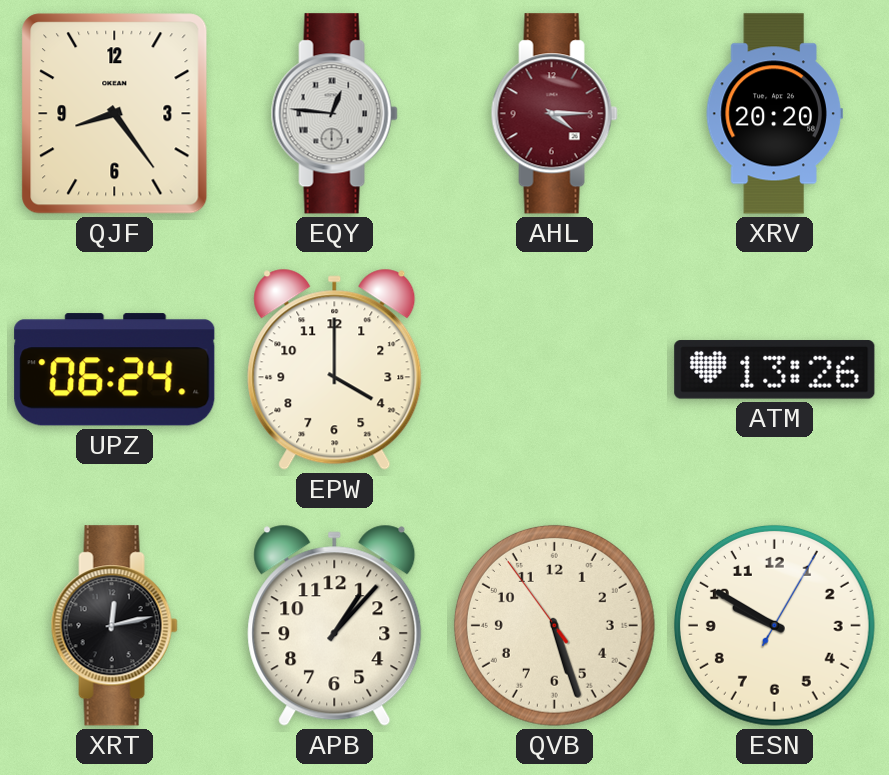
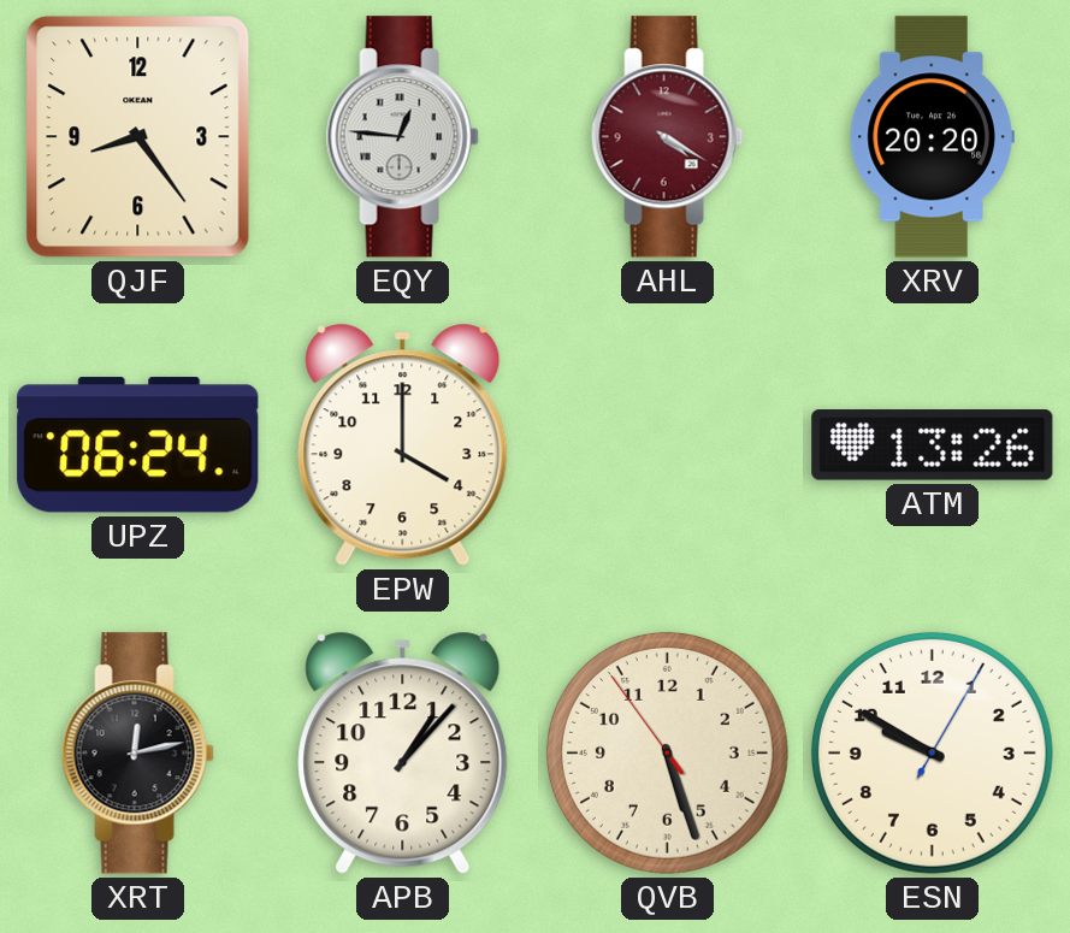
AHL: 4:15 -> 4:20
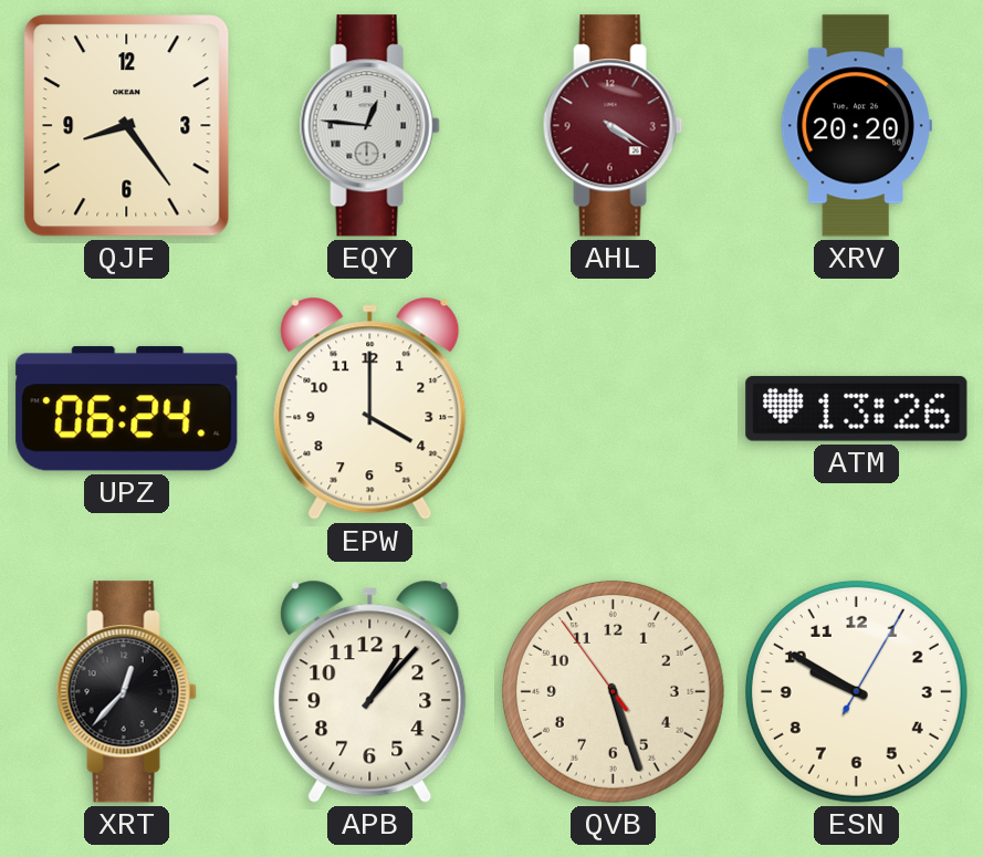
XRT: 12:13 -> 12:37
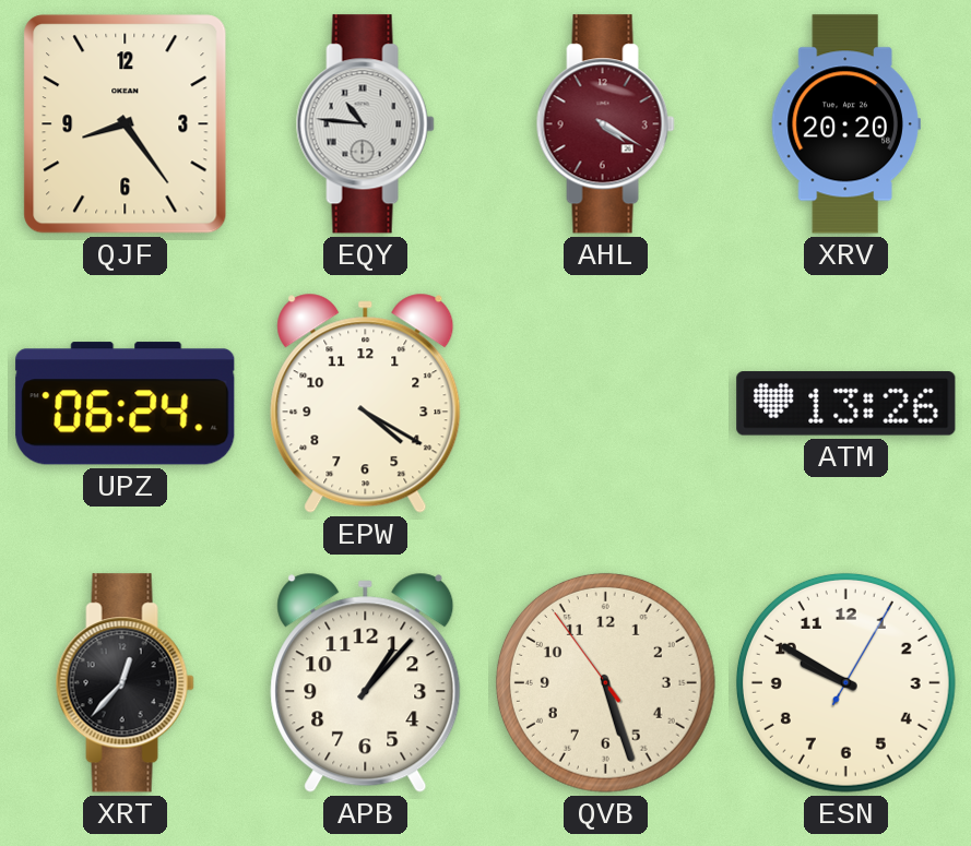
EQY: 12:46 -> 10:46
EPW: 4:00 -> 4:20
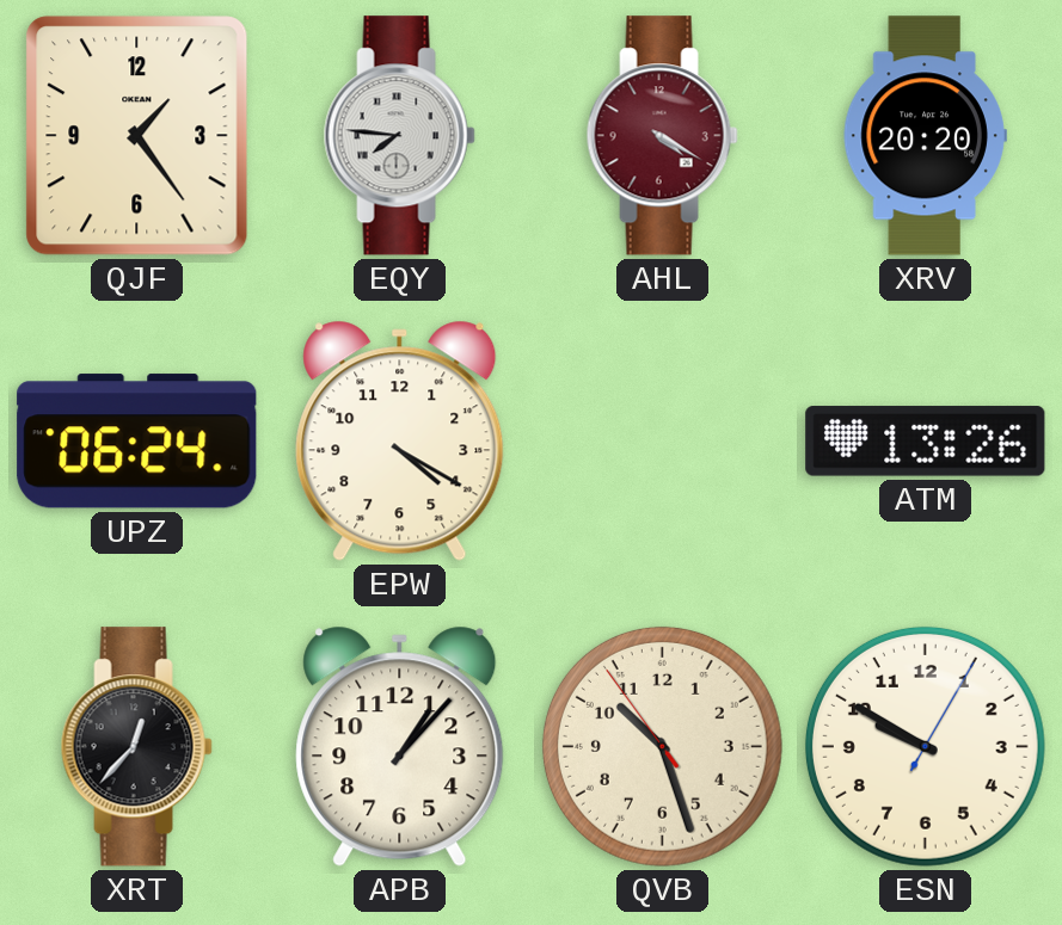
QJF: 8:24 -> 1:24
EQY: 10:46 -> 7:46
QVB: 5:26 -> 10:26
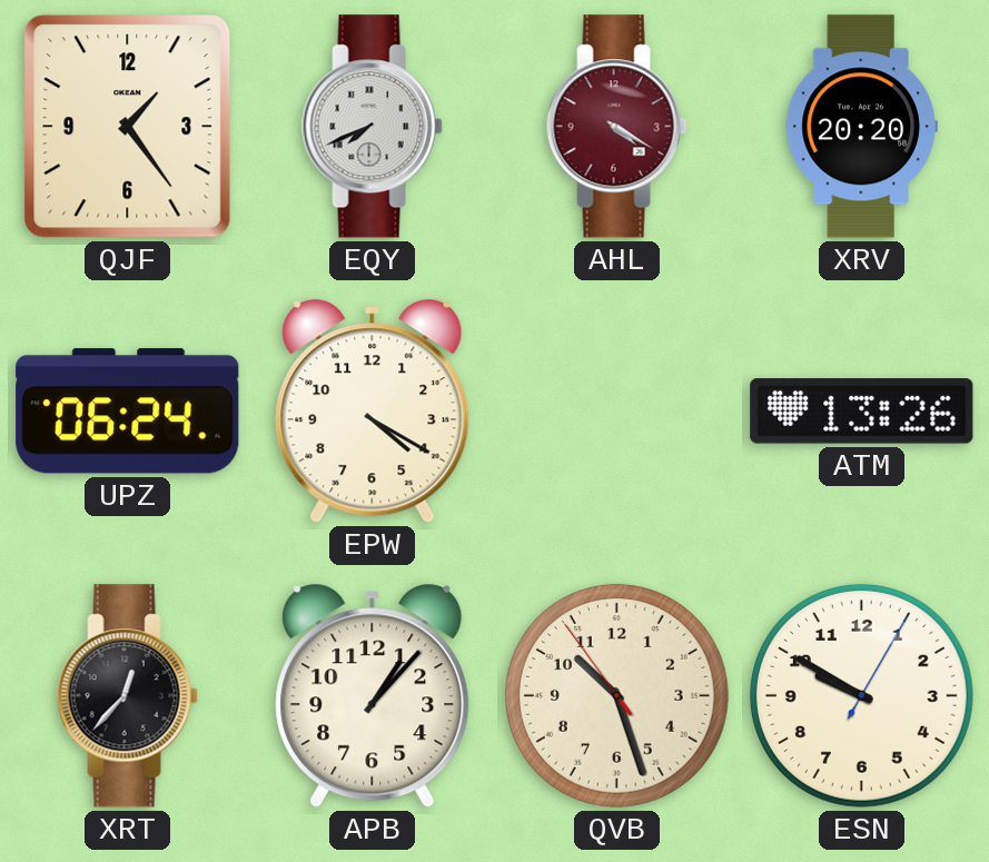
EQY: 7:46 -> 7:41
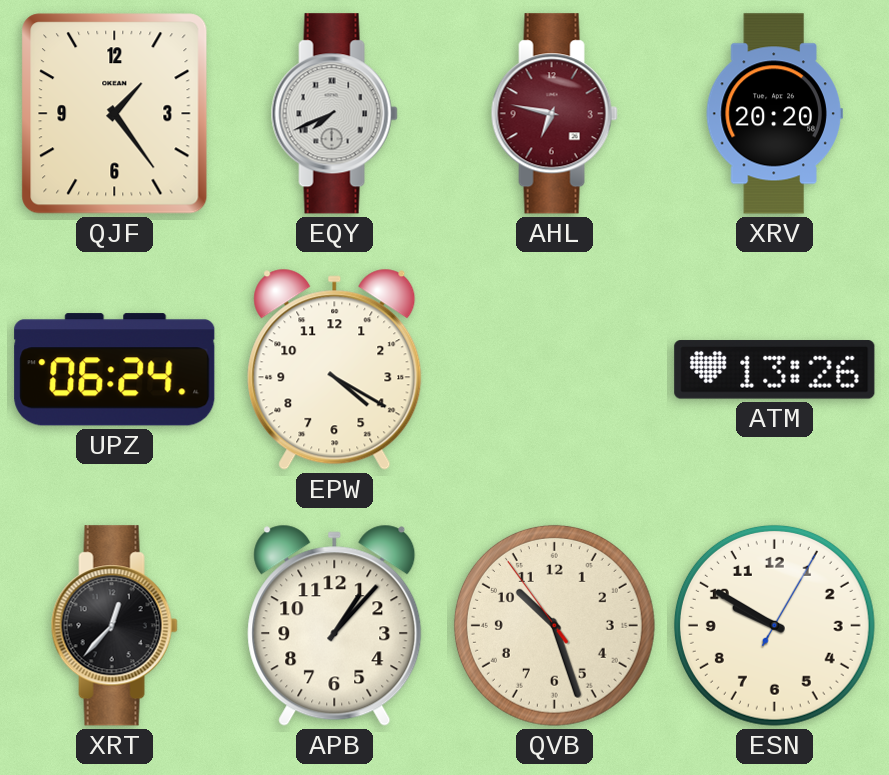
AHL: 4:20 -> 6:47
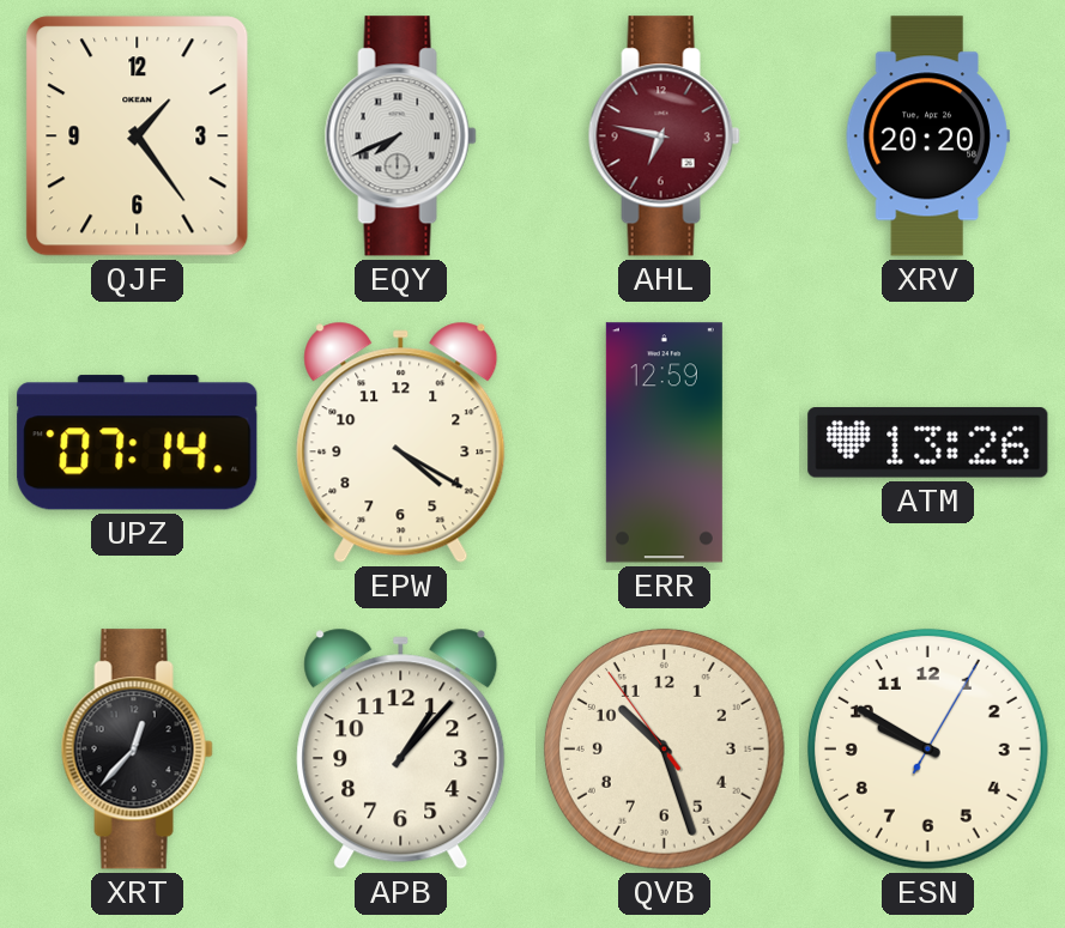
UPZ: 06:24 -> 07:14
ERR: none -> 12:59
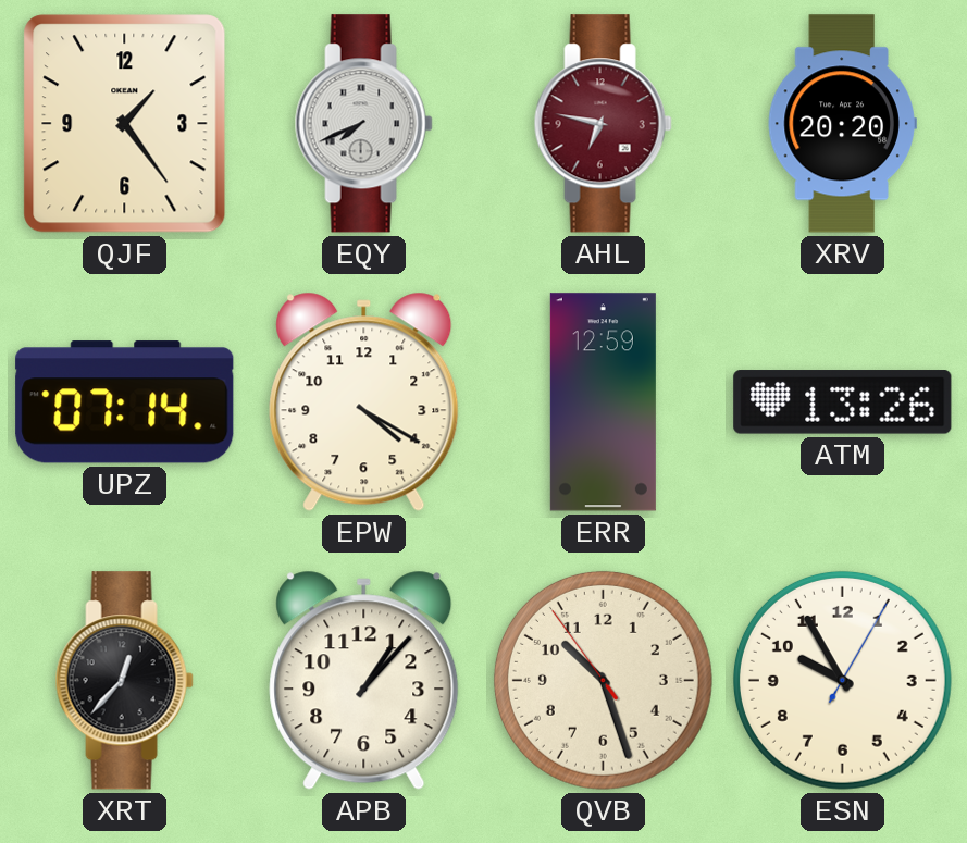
ESN: 9:50 -> 9:55
